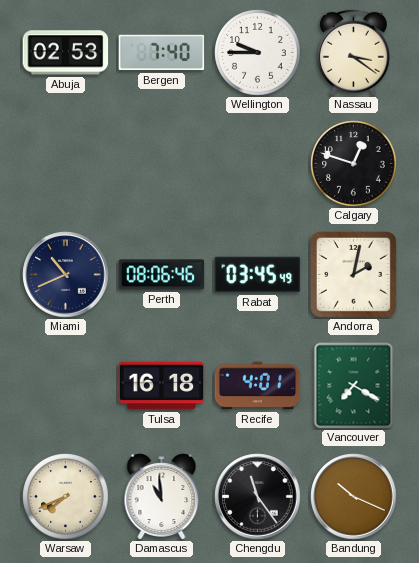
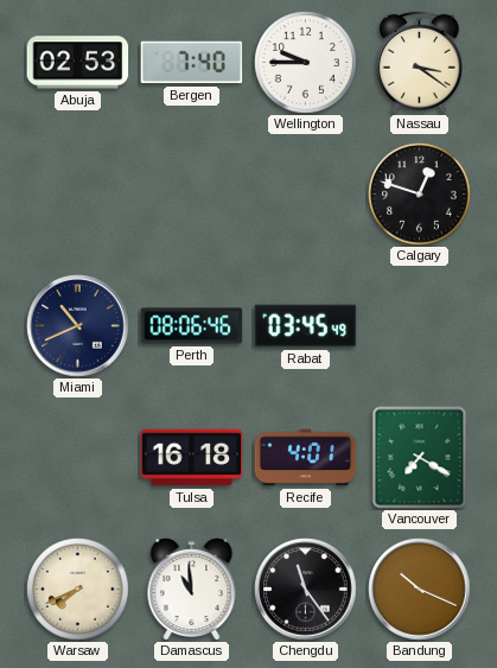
Andorra: 2:02 -> none
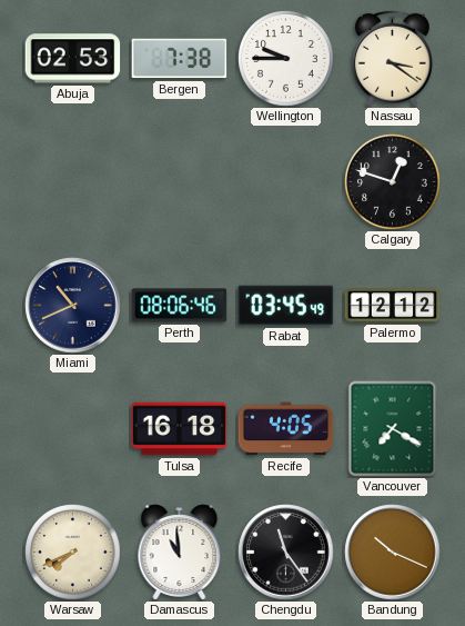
Bergen: 7:40 -> 7:38
Palermo: none -> 12:12
Recife: 4:01 -> 4:05
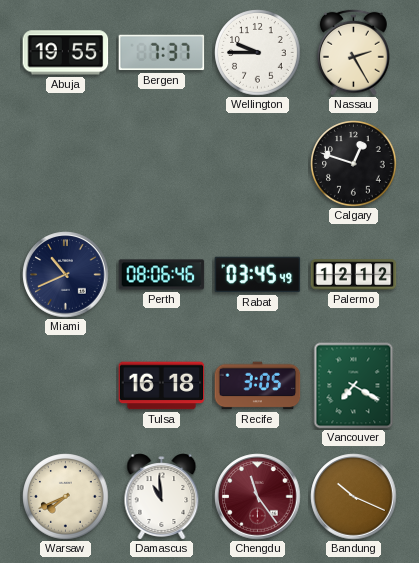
Abuja: 02:53 -> 19:55
Bergen: 7:38 -> 7:37
Nassau: 3:21 -> 2:25
Recife: 4:05 -> 3:05
Chengdu dial: black -> burgundy
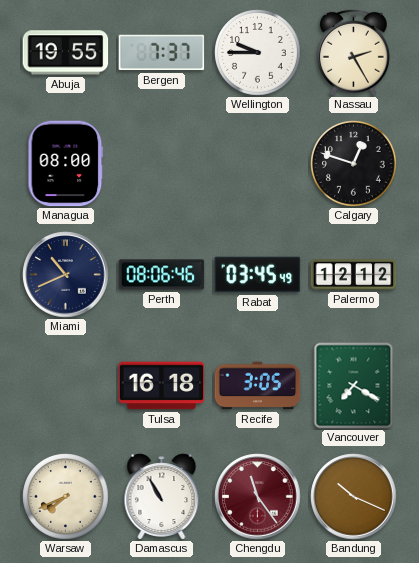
Managua: none -> 08:00
Damascus: 10:59 -> 10:55
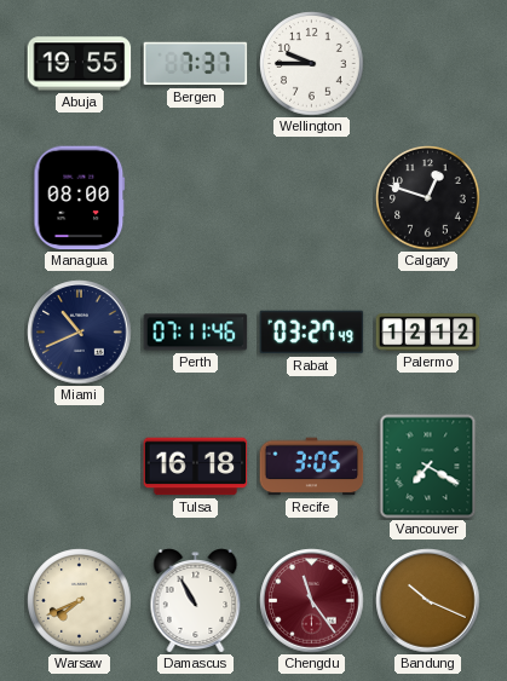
Nassau: 2:25 -> none
Perth: 08:06 -> 07:11
Rabat: 03:45 -> 03:27
